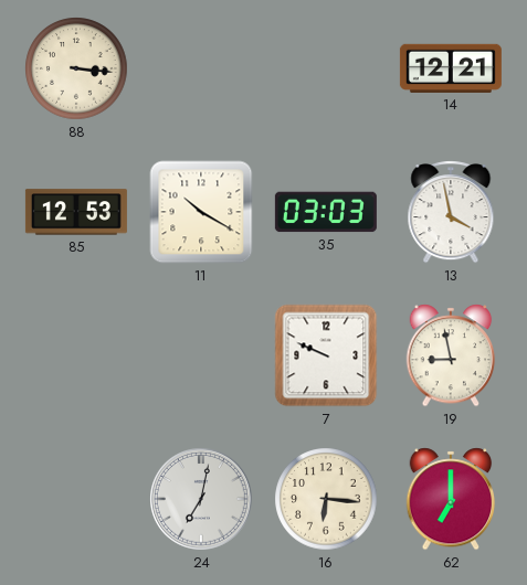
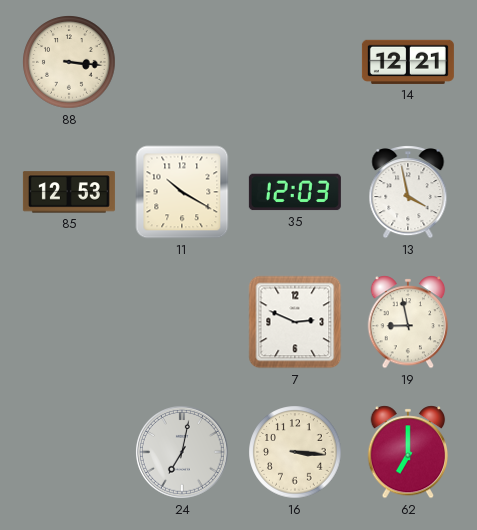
35: 03:03 -> 12:03
7: 9:49 -> 2:49
16: 6:16 -> 3:16
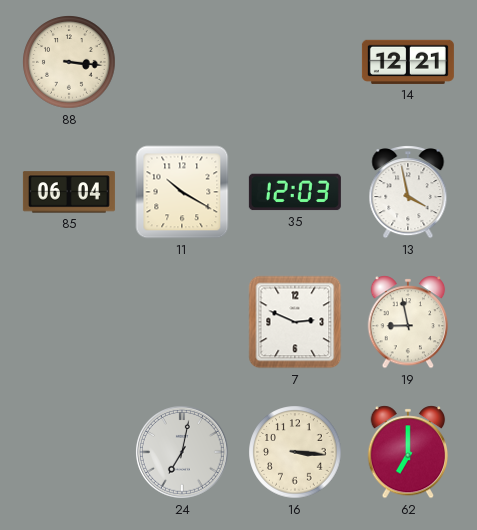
85: 12:53 -> 06:04
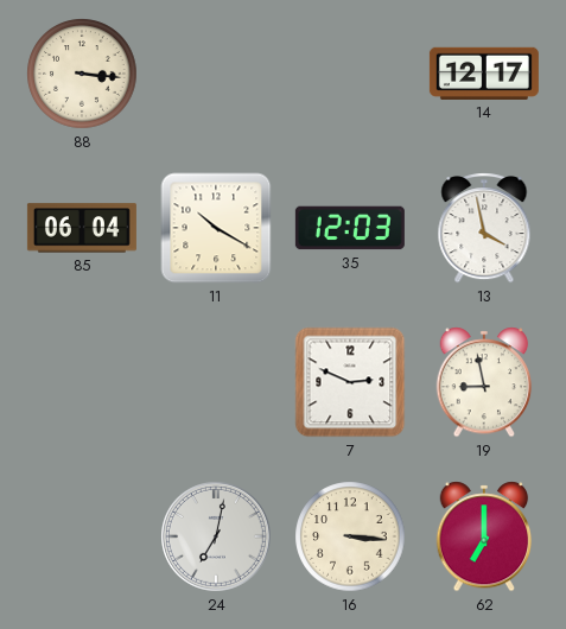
14: 12:21 -> 12:17
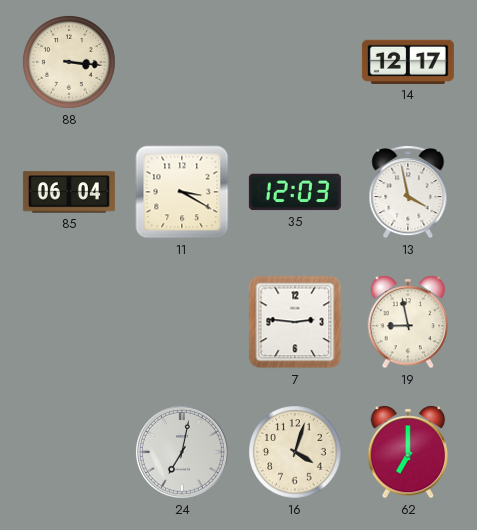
11: 10:20 -> 3:20
7: 2:49 -> 2:46
16: 3:16 -> 4:03
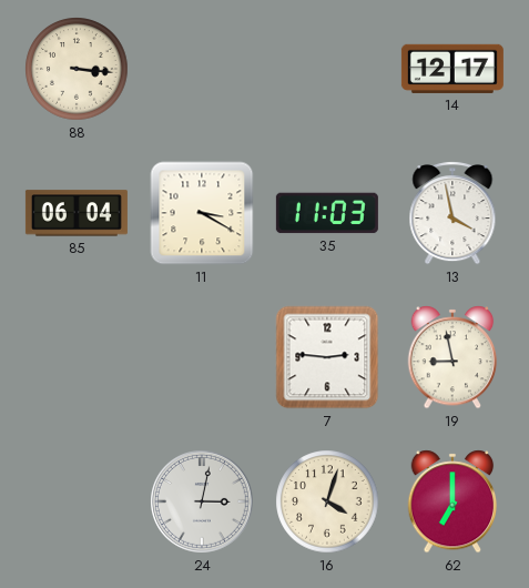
35: 12:03 -> 11:03
24: 7:02 -> 3:02
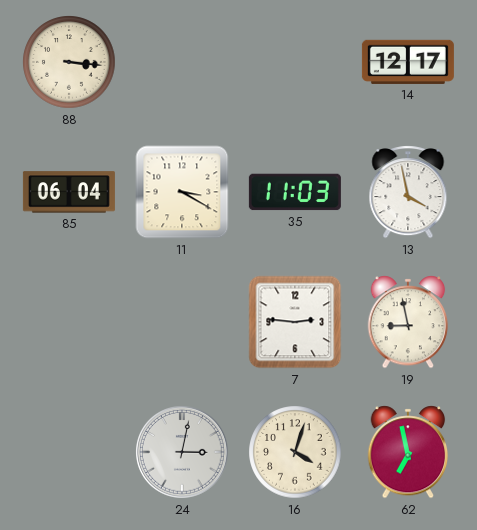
62: 7:00 -> 6:58
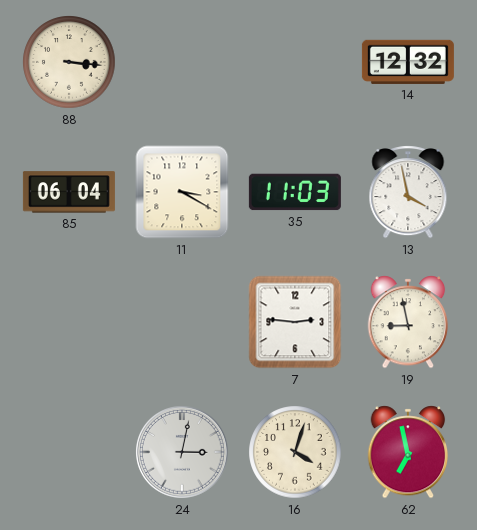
14: 12:17 -> 12:32
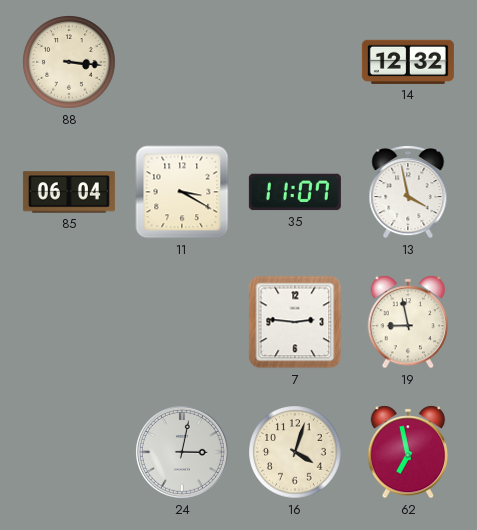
35: 11:03 -> 11:07
